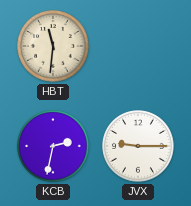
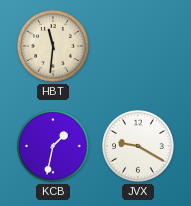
KCB: 2:32 -> 1:32
JVX: 9:15 -> 9:20
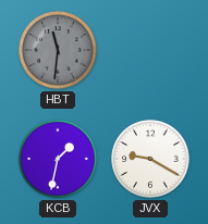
HBT dial: cream -> grey
